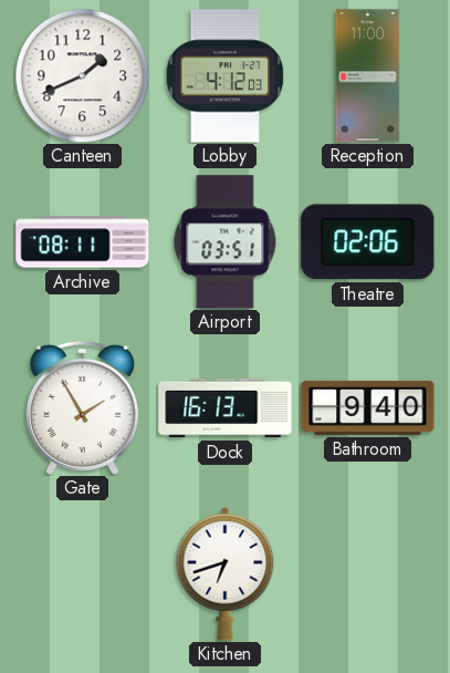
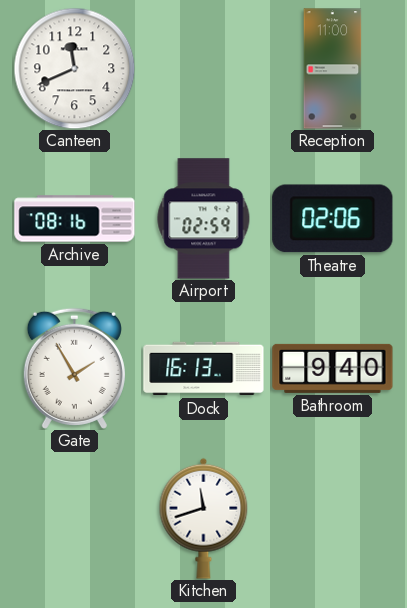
Canteen: 1:41 -> 11:41
Lobby: 4:12 -> none
Archive: 08:11 -> 08:16
Airport: 03:51 -> 02:59
Kitchen: 6:42 -> 11:42
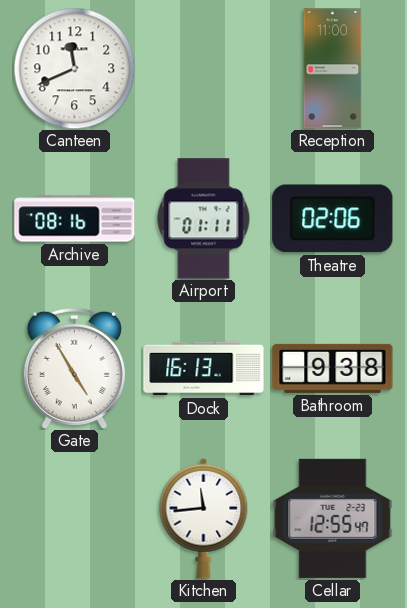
Airport: 02:59 -> 01:11
Gate: 1:55 -> 4:55
Bathroom: 9:40 -> 9:38
Kitchen: 11:42 -> 11:44
Cellar: none -> 12:55
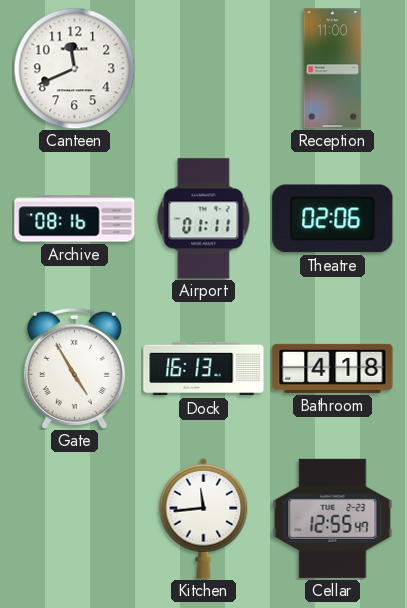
Bathroom: 9:38 -> 4:18
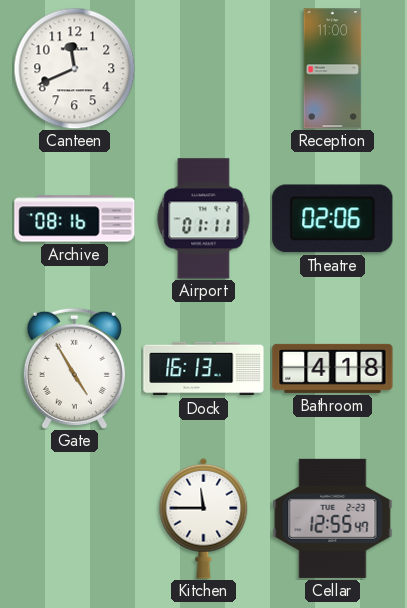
Kitchen: 11:44 -> 11:45
